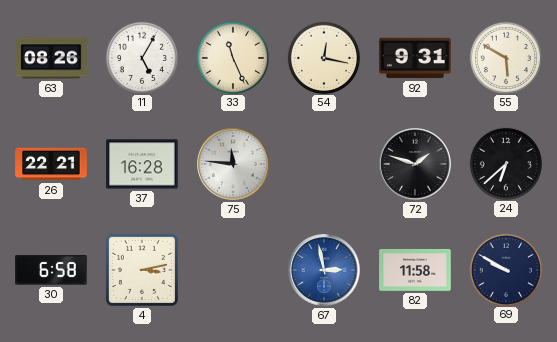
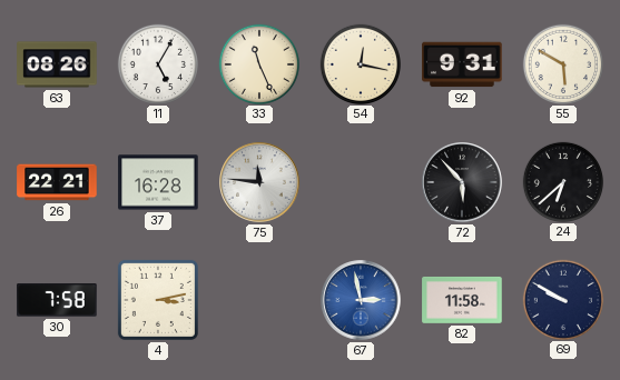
72: 1:48 -> 5:53
30: 6:58 -> 7:58
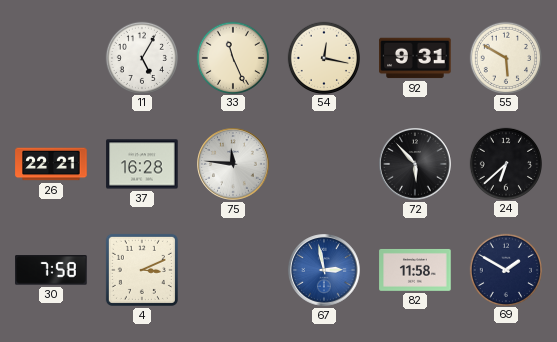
63: 08:26 -> none
4: 3:13 -> 3:11
69: 9:50 -> 1:50
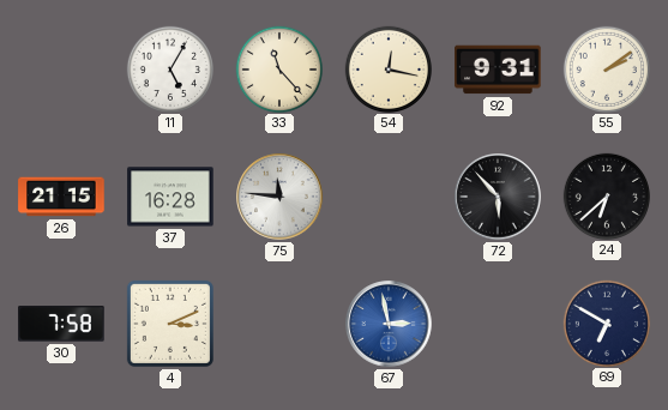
33: 11:26 -> 11:23
55: 5:50 -> 2:09
26: 22:21 -> 21:15
82: 11:58 -> none
69: 1:50 -> 6:50
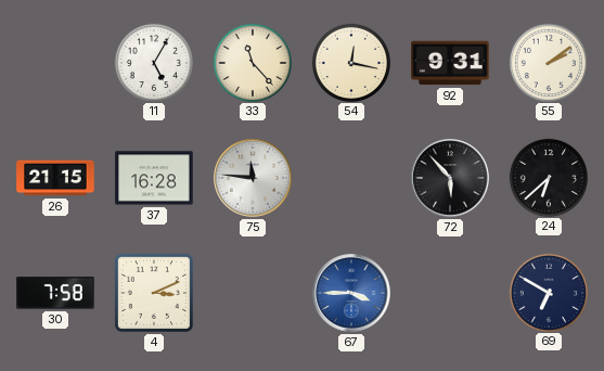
67: 2:58 -> 3:45
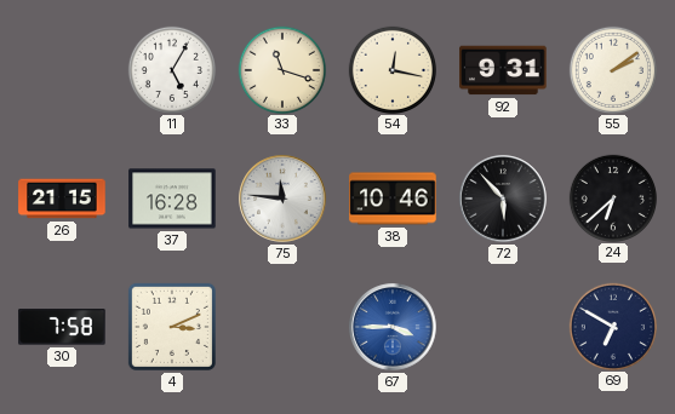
33: 11:23 -> 11:18
38: none -> 10:46
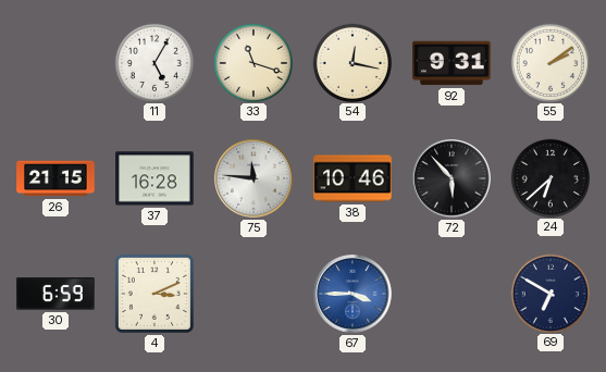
30: 7:58 -> 6:59
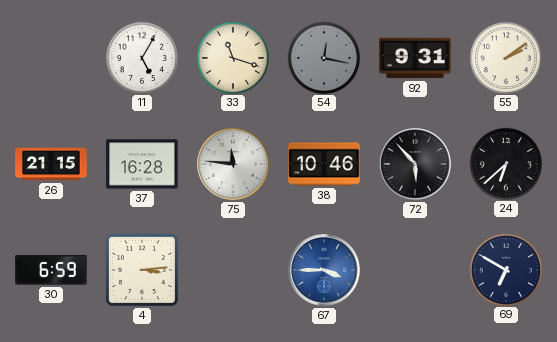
54 dial: cream -> grey
4: 3:11 -> 3:14
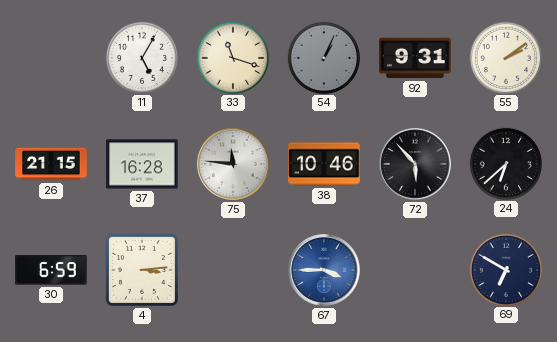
54: 12:17 -> 1:04
